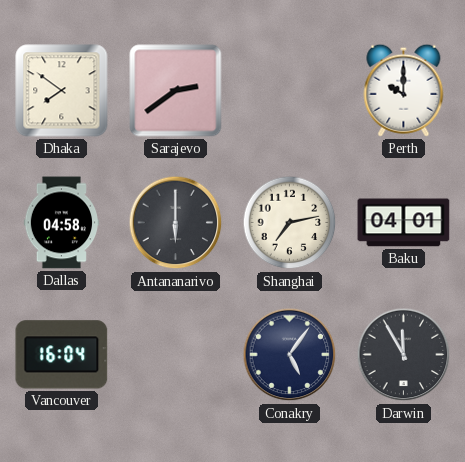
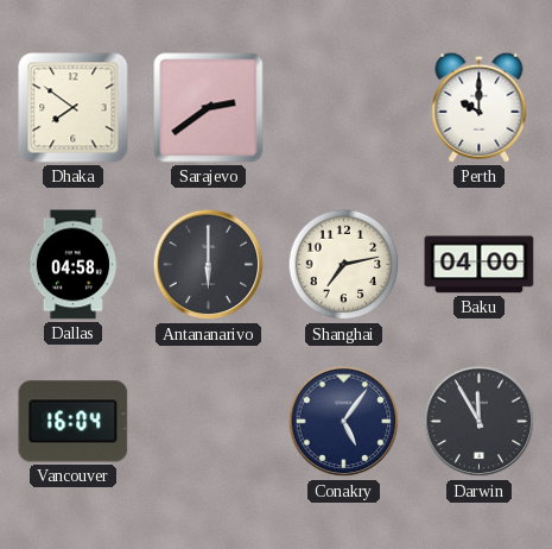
Baku: 04:01 -> 04:00
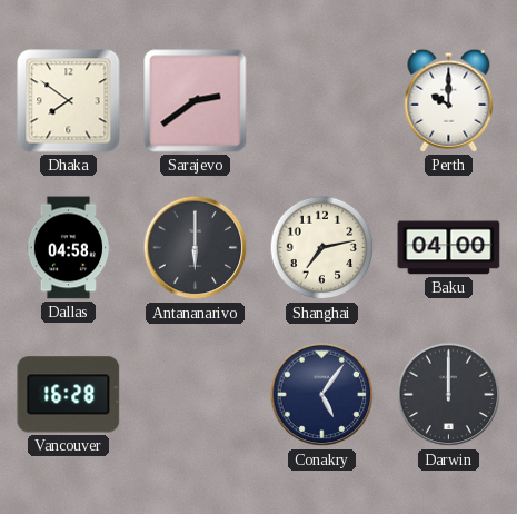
Vancouver: 16:04 -> 16:28
Darwin: 11:55 -> 12:00
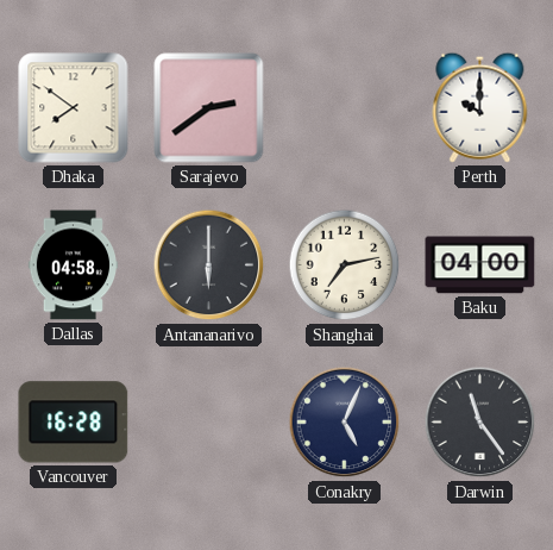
Conakry: 5:06 -> 5:04
Darwin: 12:00 -> 11:24
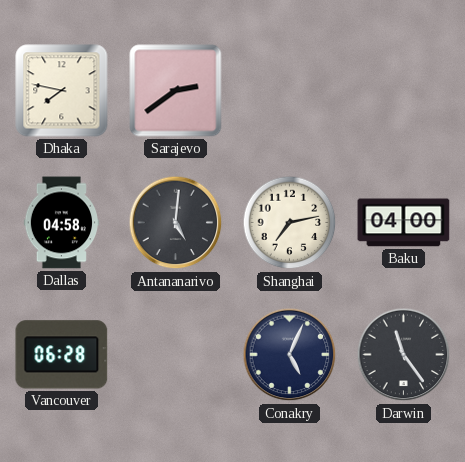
Dhaka: 7:51 -> 7:47
Perth: 10:00 -> none
Antananarivo: 6:00 -> 5:01
Vancouver: 16:28 -> 06:28
